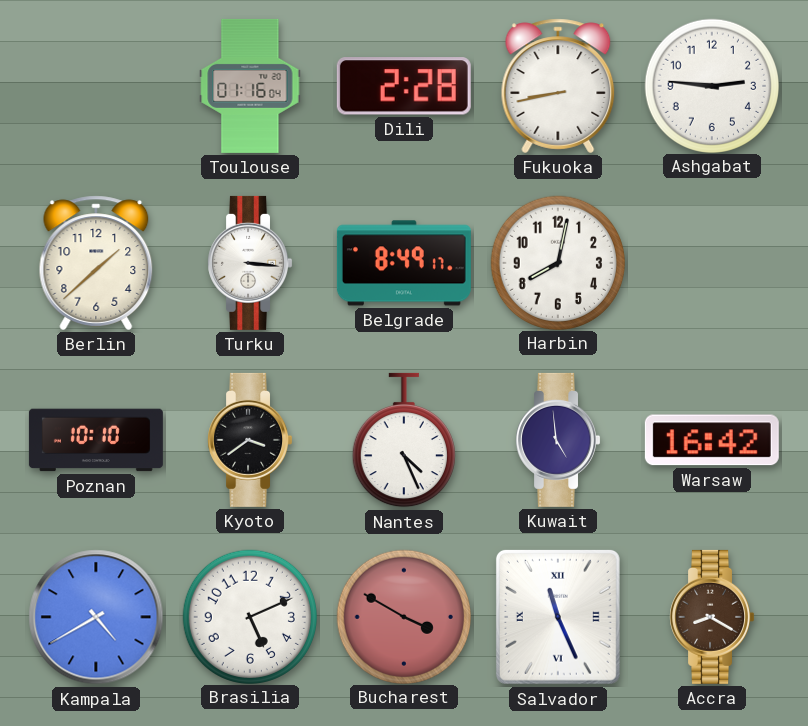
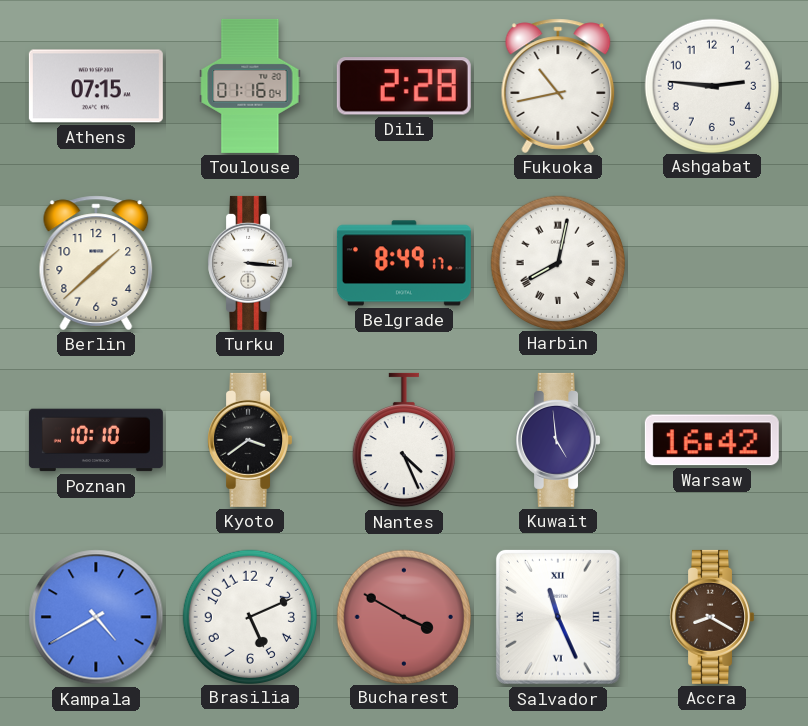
Athens: none -> 07:15
Fukuoka: 8:43 -> 10:43
Harbin numerals: Arabic -> Roman
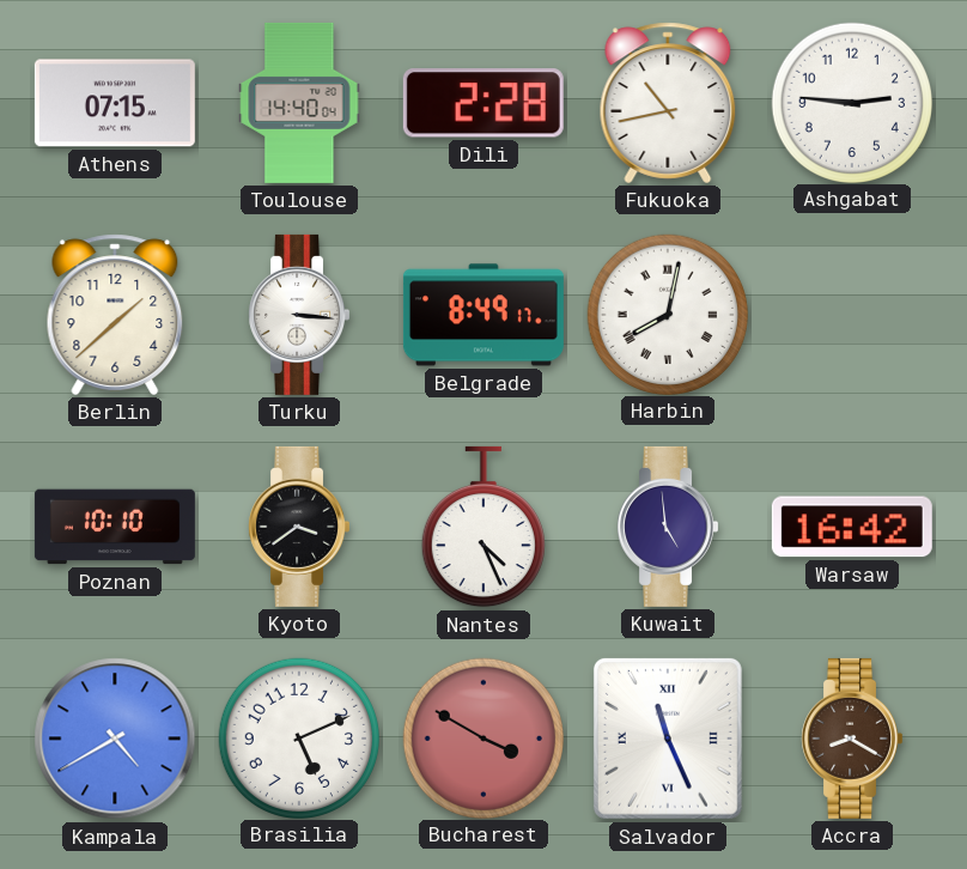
Toulouse: 01:16 -> 14:40
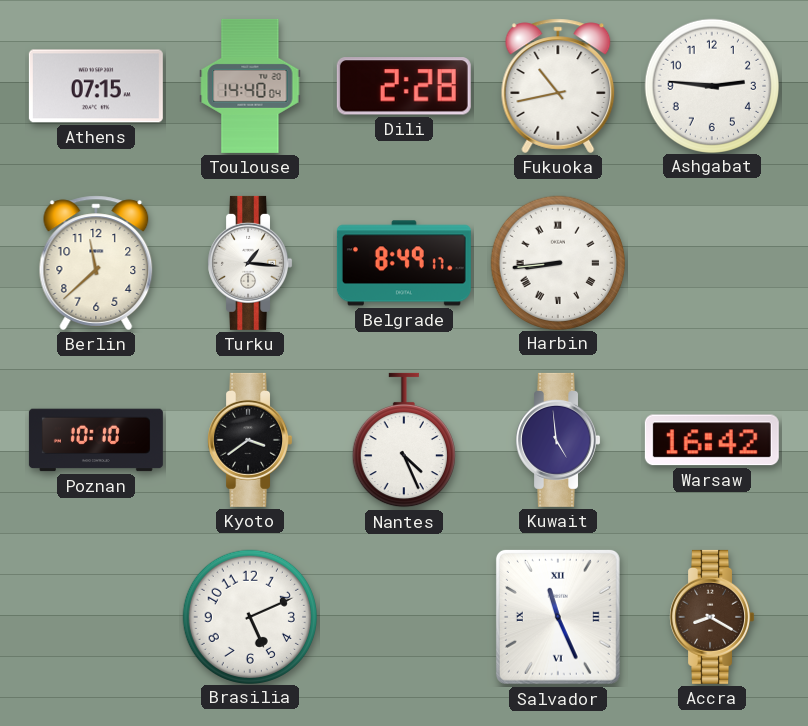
Berlin: 1:38 -> 11:38
Turku: 3:16 -> 1:16
Harbin: 8:02 -> 8:44
Kampala: 4:40 -> none
Bucharest: 3:50 -> none
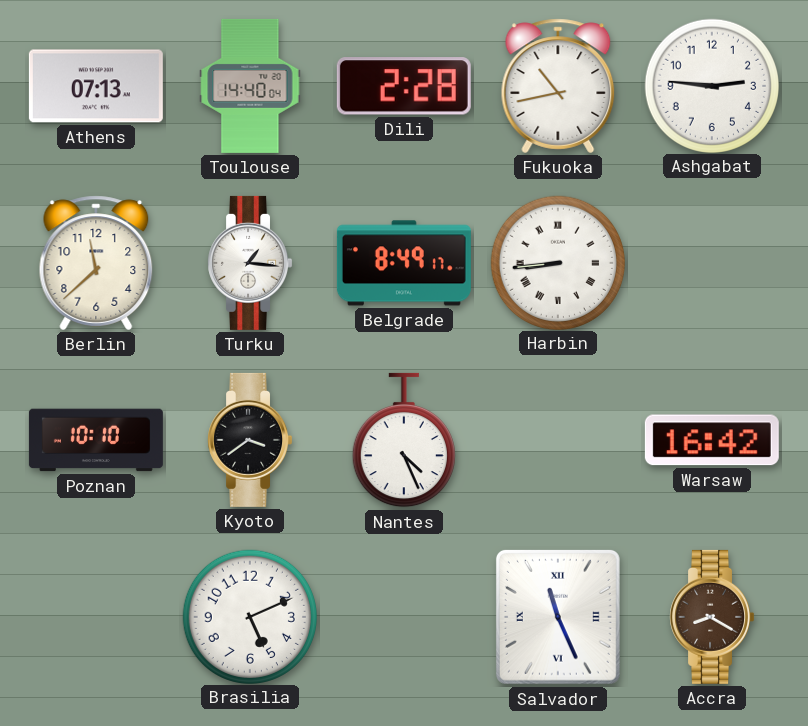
Athens: 07:15 -> 07:13
Kuwait: 4:59 -> none
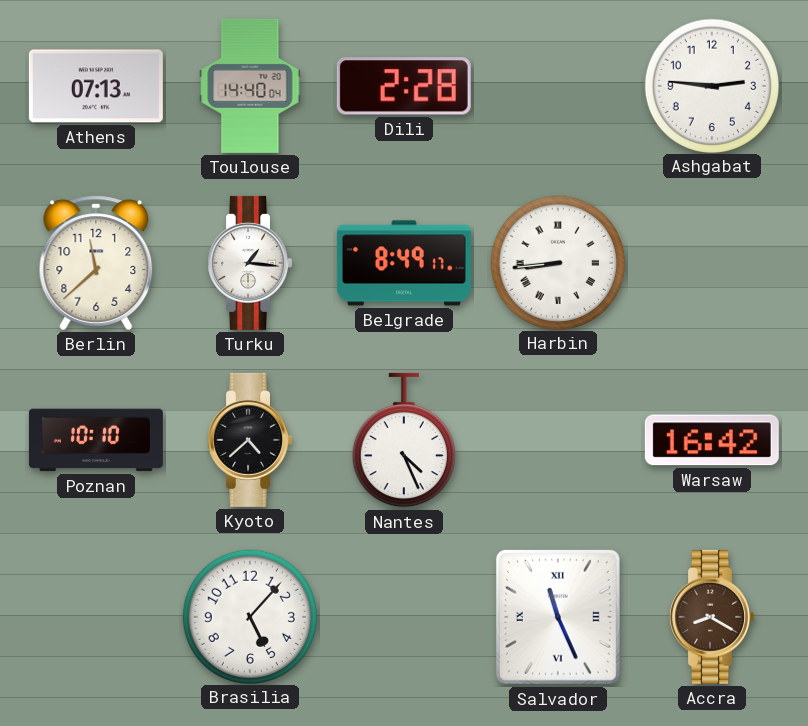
Fukuoka: 10:43 -> none
Kyoto: 3:39 -> 4:38
Brasilia: 5:11 -> 5:07
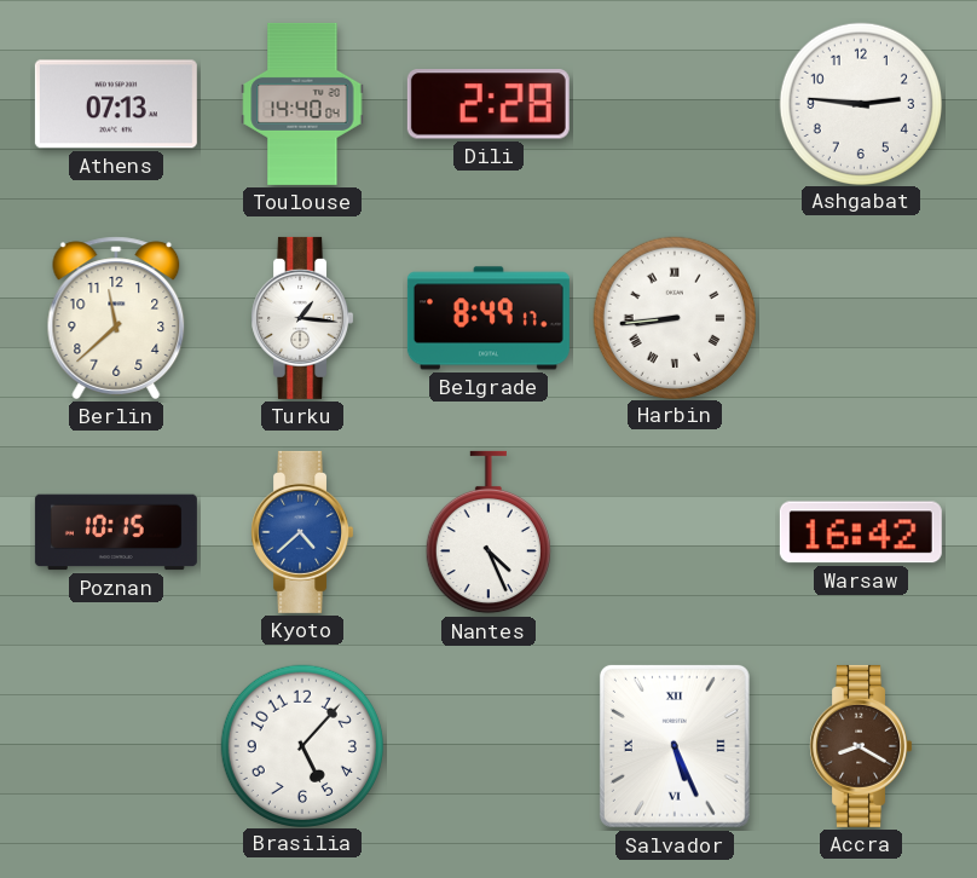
Poznan: 10:10 -> 10:15
Kyoto dial: black -> blue
Salvador: 11:26 -> 5:26
